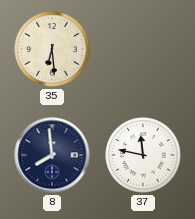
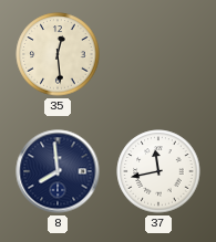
35: 6:29 -> 12:29
37: 11:47 -> 11:43
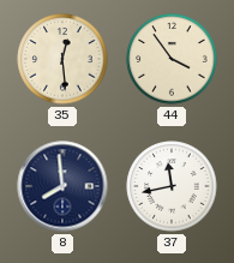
44: none -> 3:54
